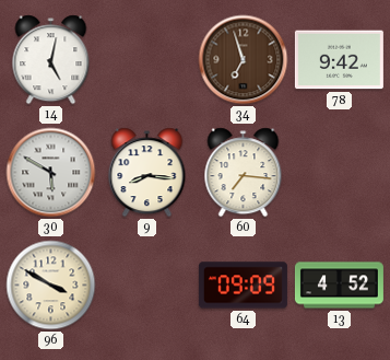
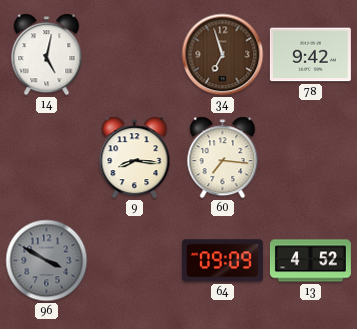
30: 5:50 -> none
96 dial: cream -> grey
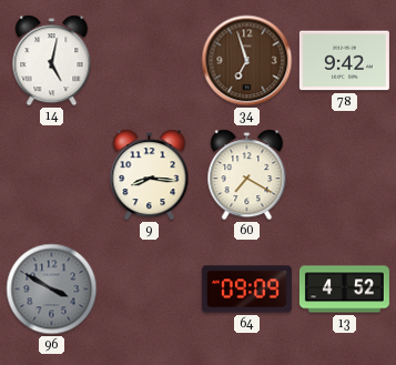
60: 7:16 -> 7:20
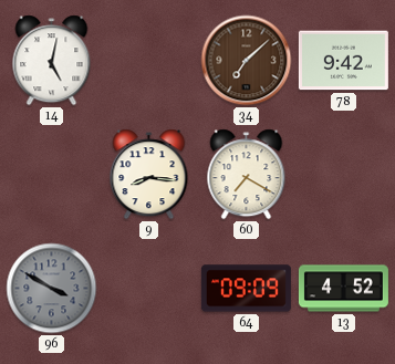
34: 6:57 -> 7:08
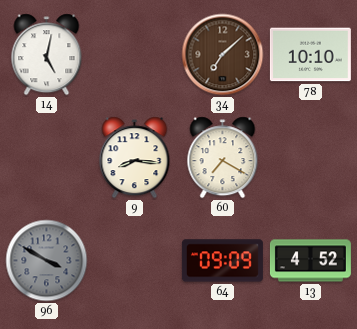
78: 9:42 -> 10:10
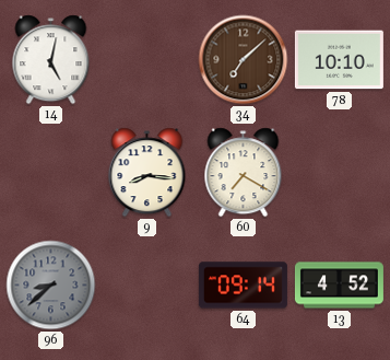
96: 3:50 -> 8:38
64: 09:09 -> 09:14
